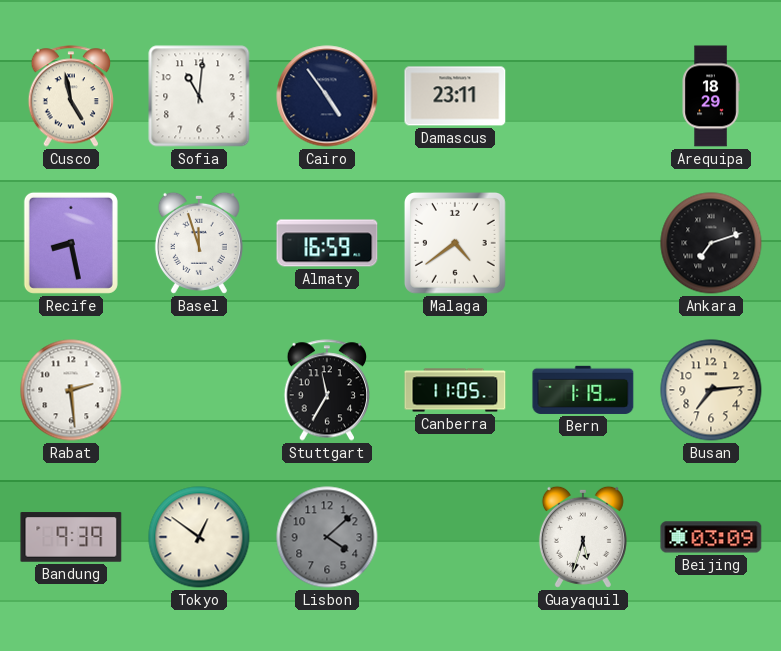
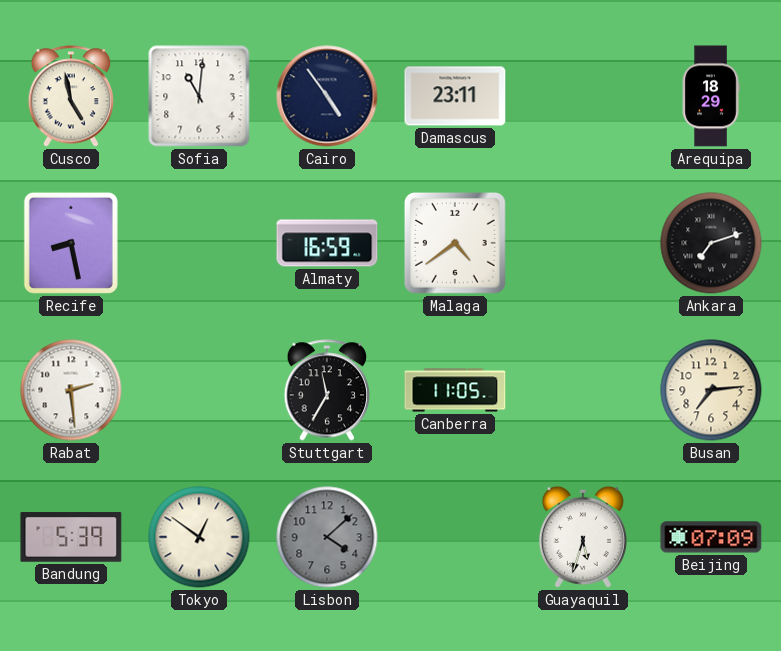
Basel: 11:57 -> none
Bern: 1:19 -> none
Bandung: 9:39 -> 5:39
Beijing: 03:09 -> 07:09
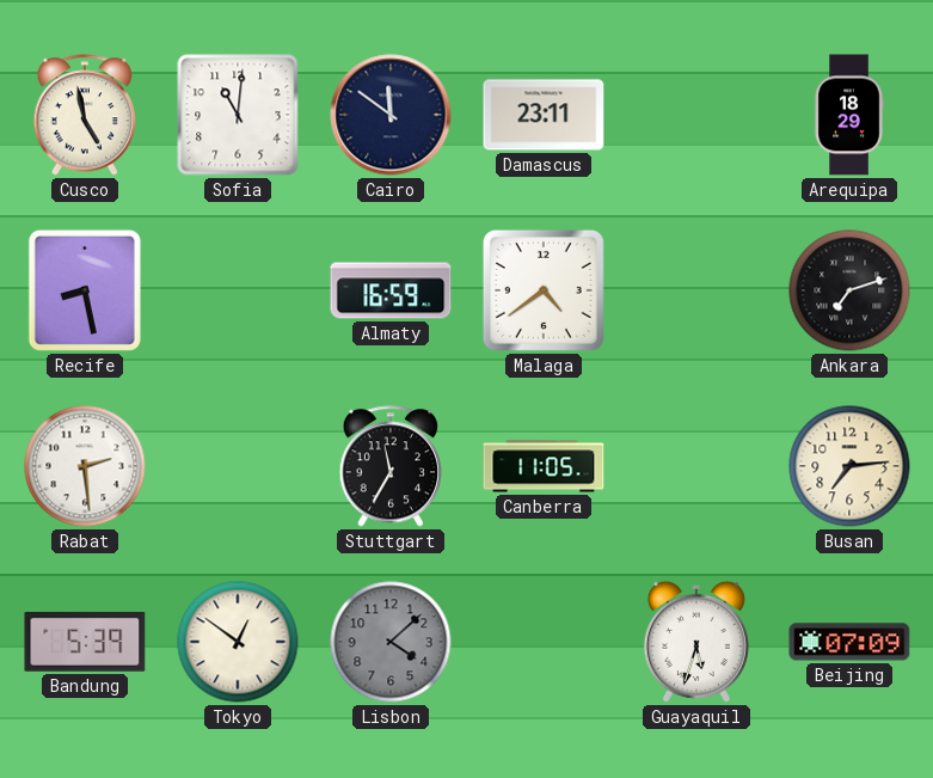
Cairo: 4:54 -> 11:51
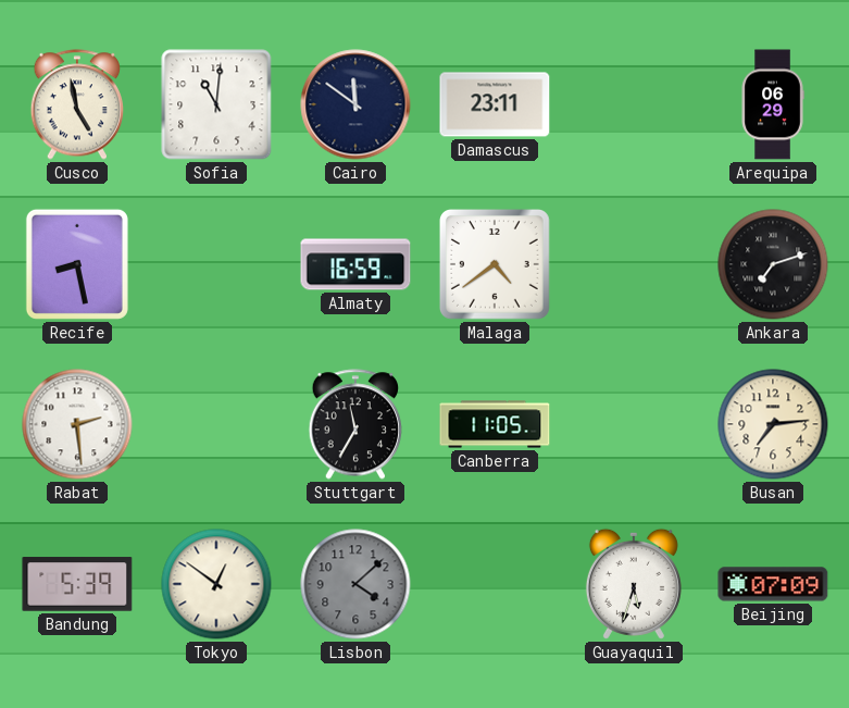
Arequipa: 18:29 -> 06:29
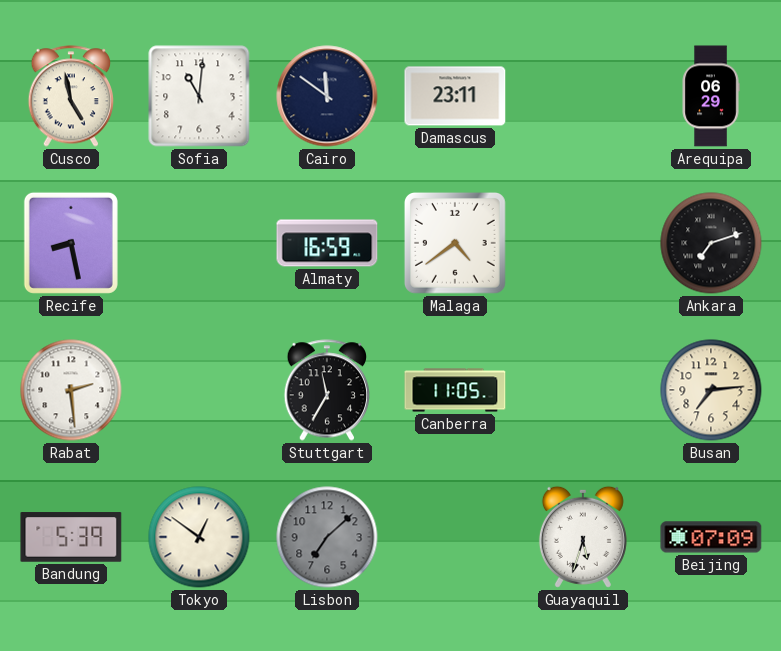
Lisbon: 4:08 -> 7:08
